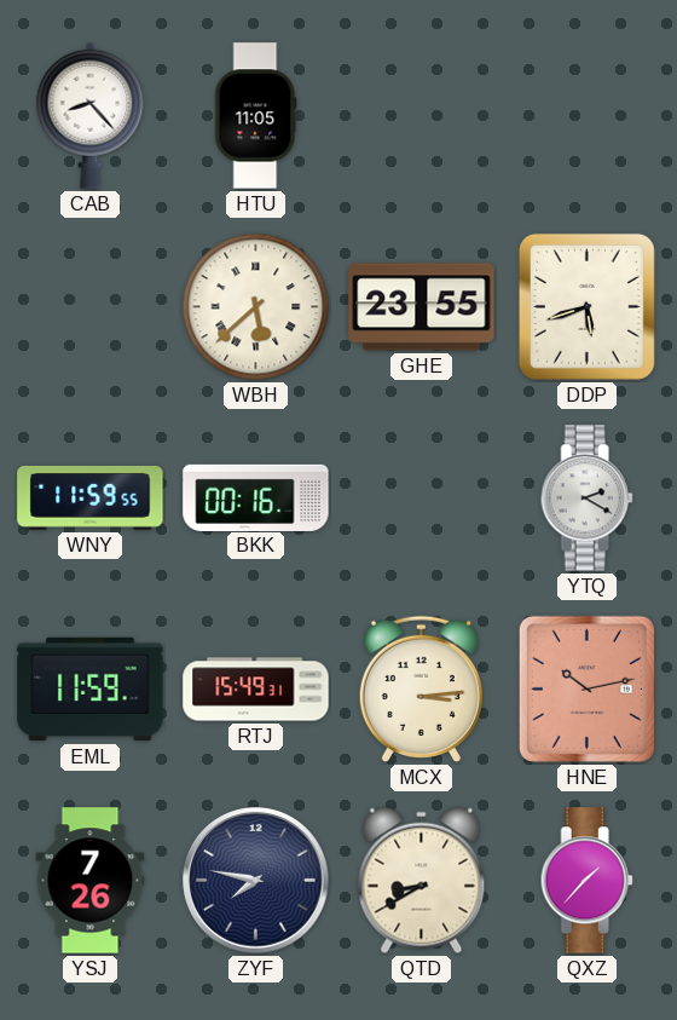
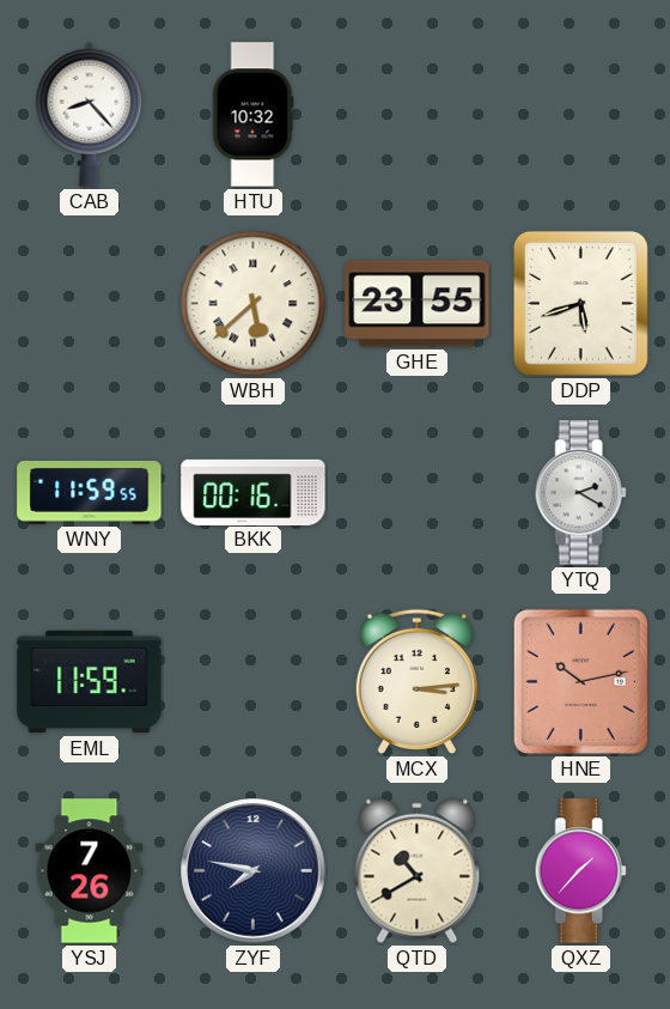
HTU: 11:05 -> 10:32
RTJ: 15:49 -> none
QTD: 8:40 -> 10:40
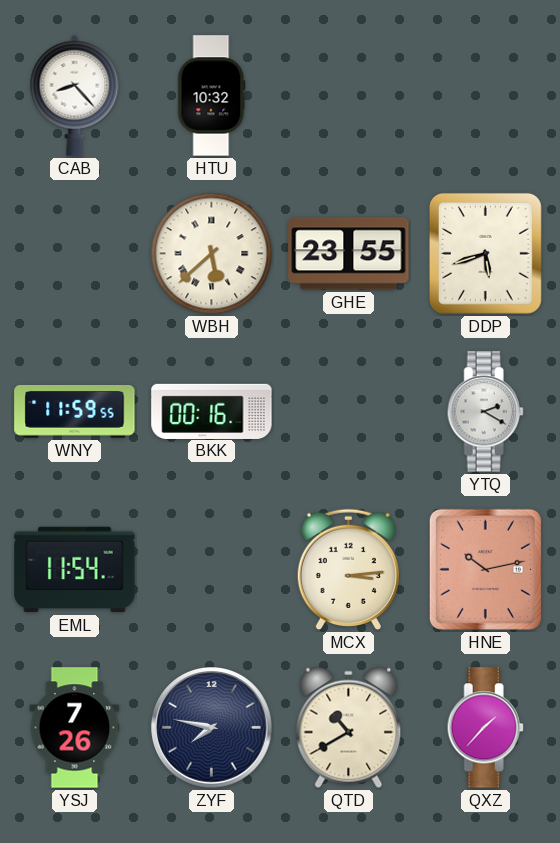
EML: 11:59 -> 11:54
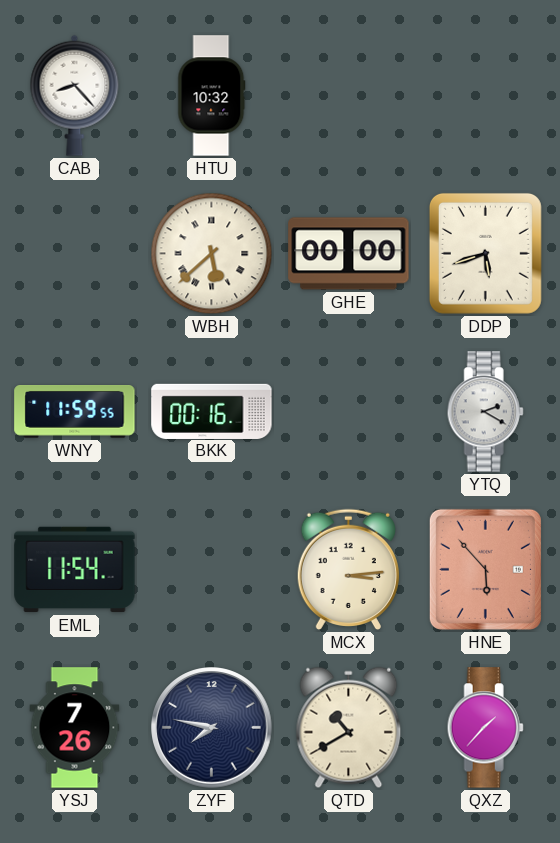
GHE: 23:55 -> 00:00
HNE: 10:13 -> 5:53
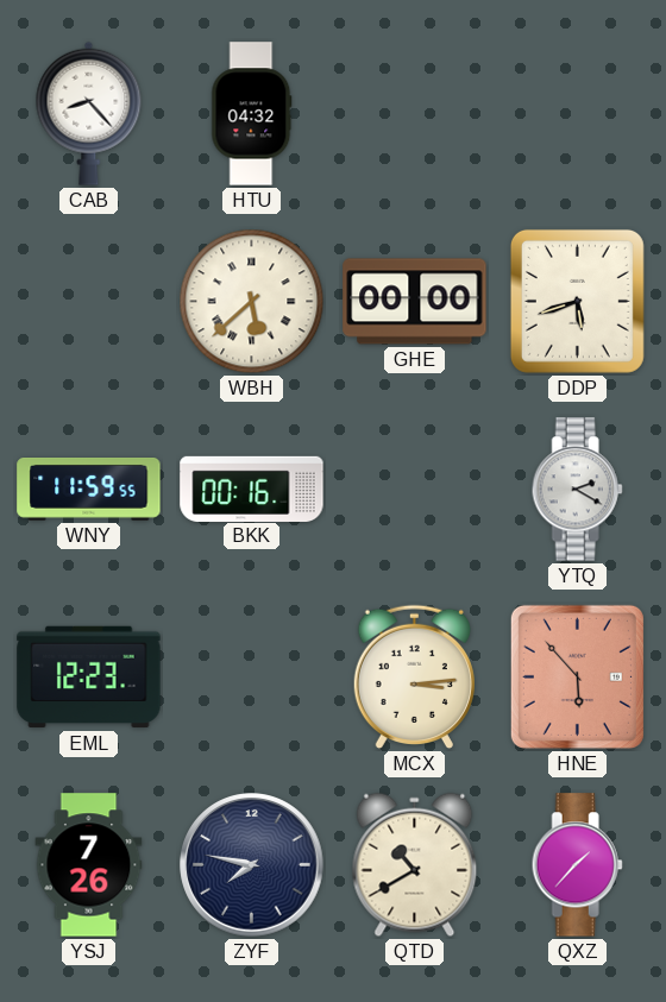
HTU: 10:32 -> 04:32
EML: 11:54 -> 12:23
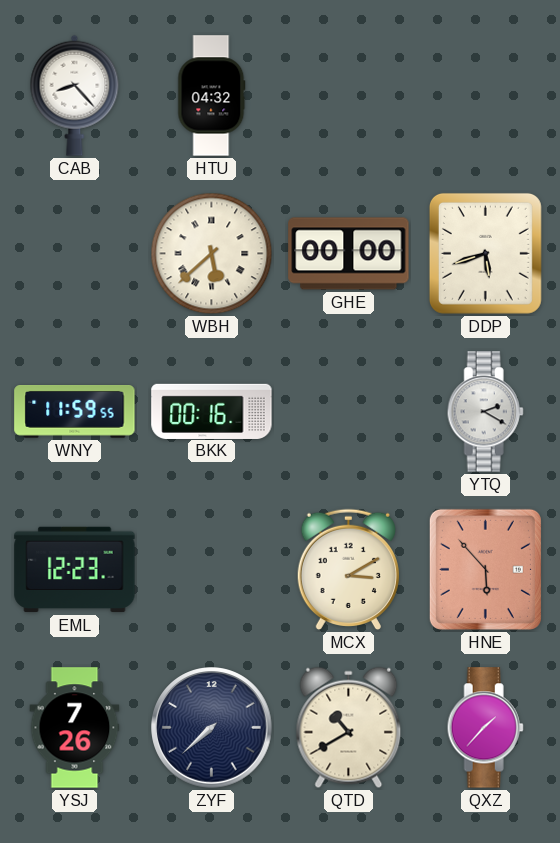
MCX: 3:14 -> 3:10
ZYF: 7:47 -> 7:38
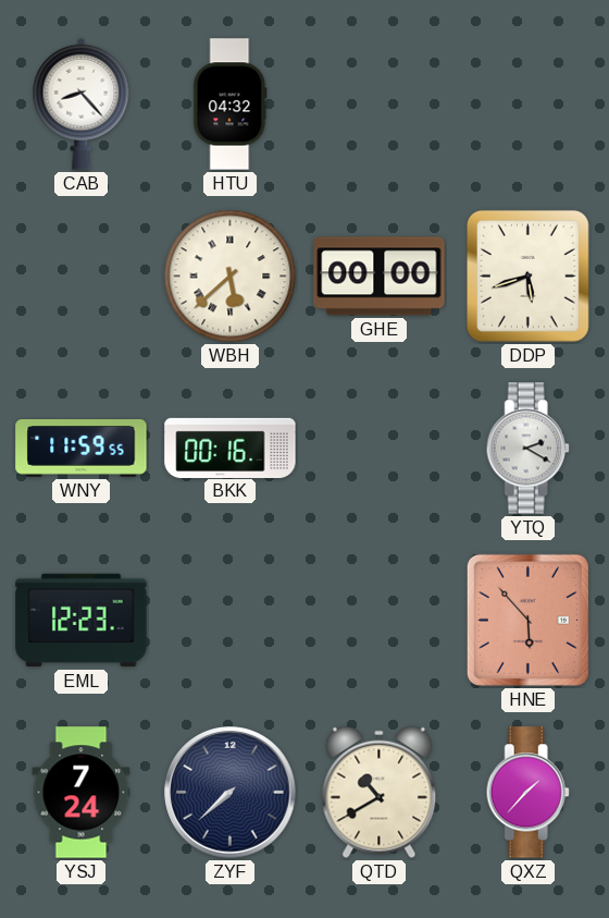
MCX: 3:10 -> none
YSJ: 7:26 -> 7:24
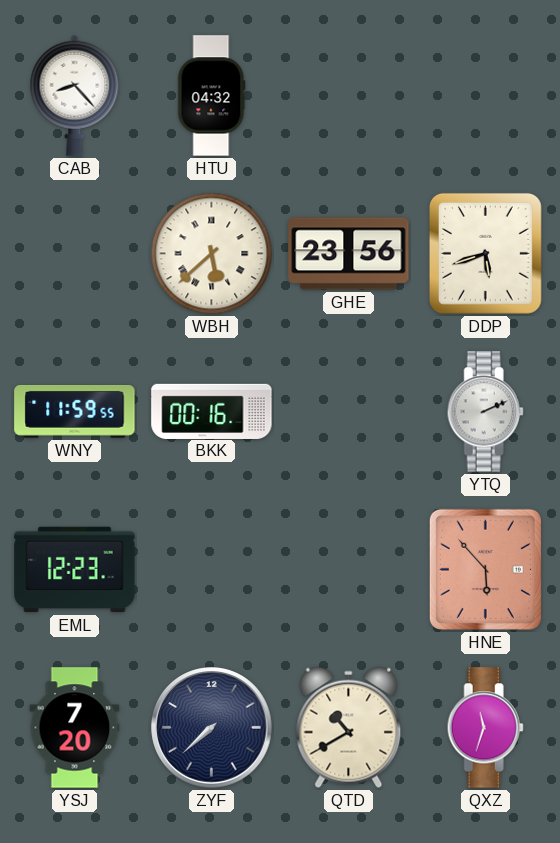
GHE: 00:00 -> 23:56
YTQ: 2:20 -> 2:11
YSJ: 7:24 -> 7:20
QXZ: 1:37 -> 11:33
